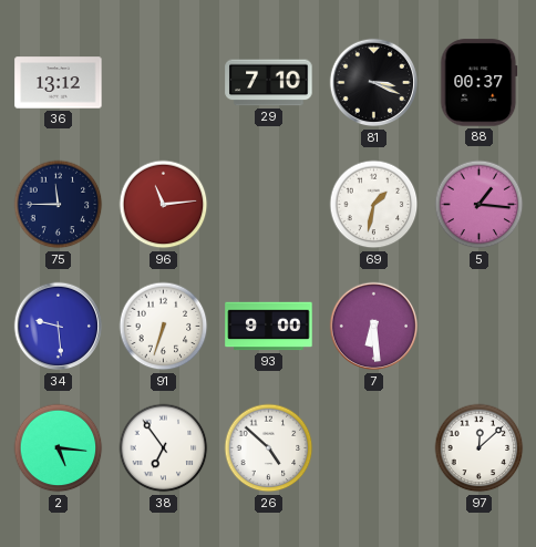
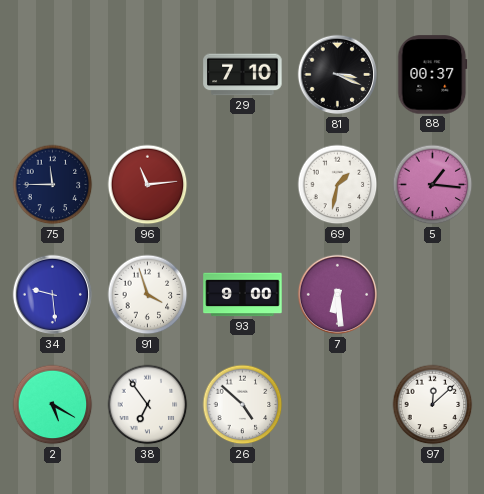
36: 13:12 -> none
91: 6:33 -> 3:57
2: 5:16 -> 5:20
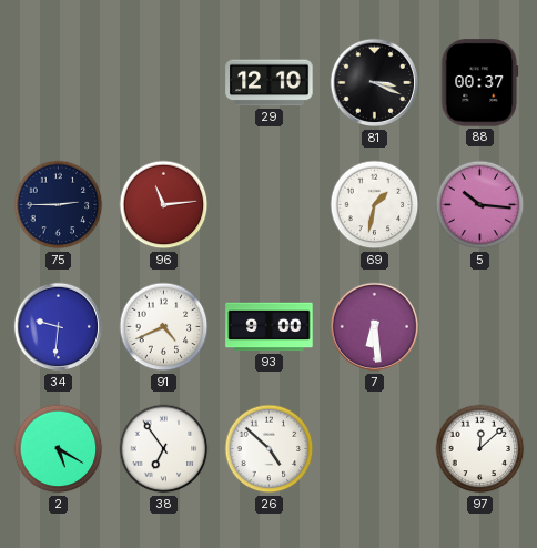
29: 7:10 -> 12:10
75: 11:45 -> 2:45
5: 1:16 -> 10:16
34: 9:29 -> 9:31
91: 3:57 -> 4:41
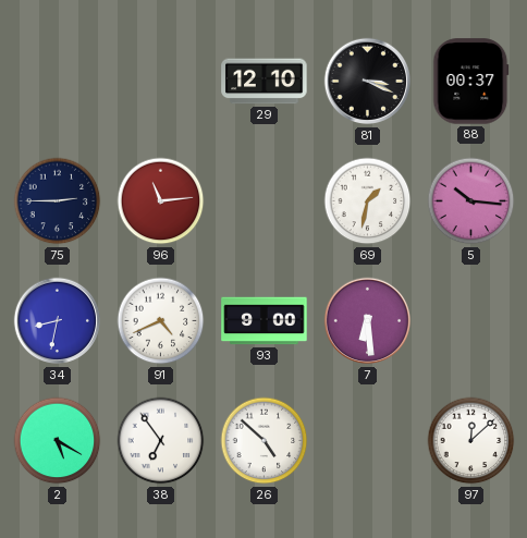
34: 9:31 -> 8:32
